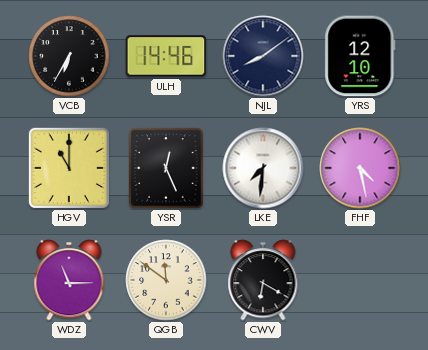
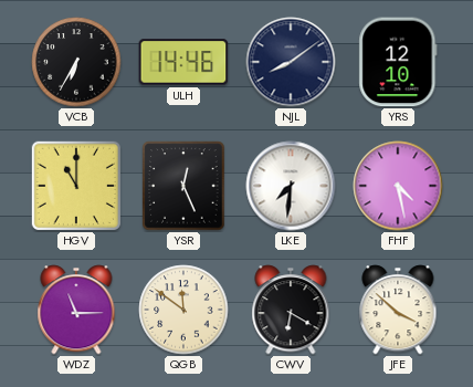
JFE: none -> 3:52
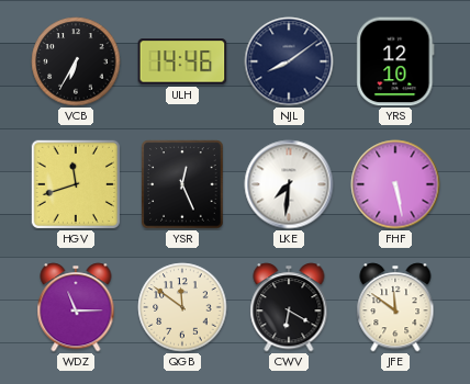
HGV: 11:00 -> 11:42
FHF: 4:28 -> 5:28
JFE: 3:52 -> 11:51
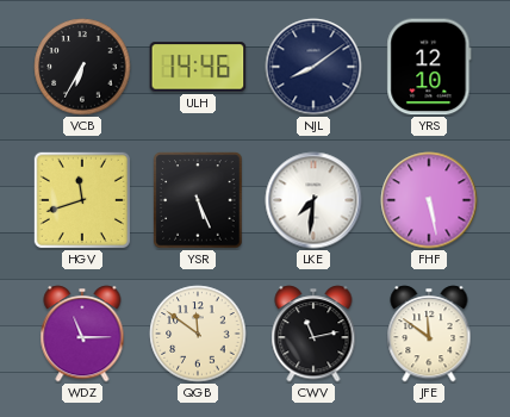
YSR: 12:26 -> 5:26
CWV: 6:20 -> 11:13
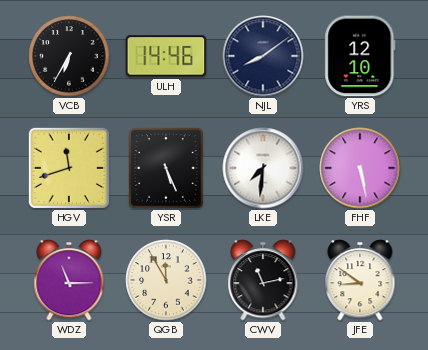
QGB: 11:51 -> 11:55
JFE: 11:51 -> 8:51
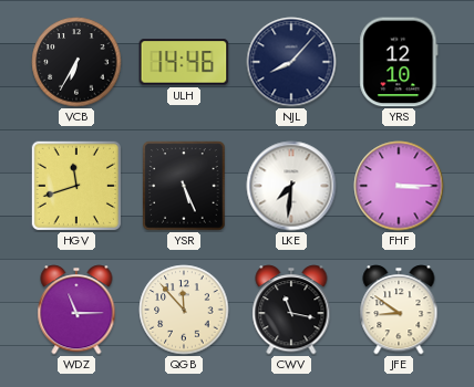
NJL: 8:09 -> 8:07
FHF: 5:28 -> 3:15
QGB: 11:55 -> 11:53
CWV: 11:13 -> 11:17
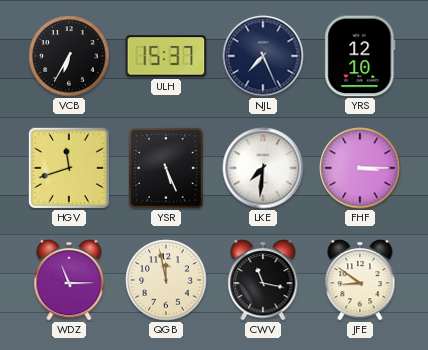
ULH: 14:46 -> 15:37
NJL: 8:07 -> 7:26
QGB: 11:53 -> 11:58
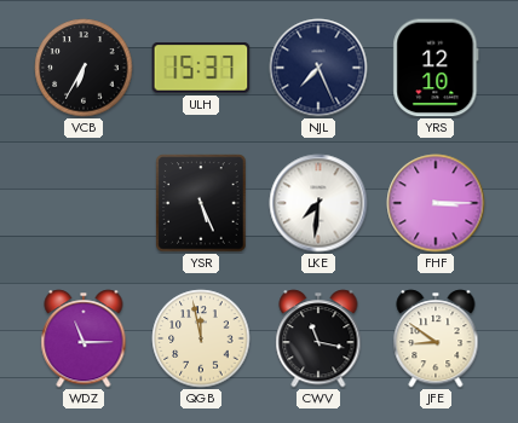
HGV: 11:42 -> none
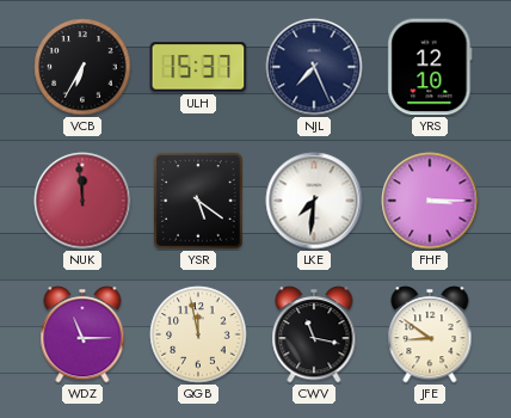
NUK: none -> 11:59
YSR: 5:26 -> 5:21
